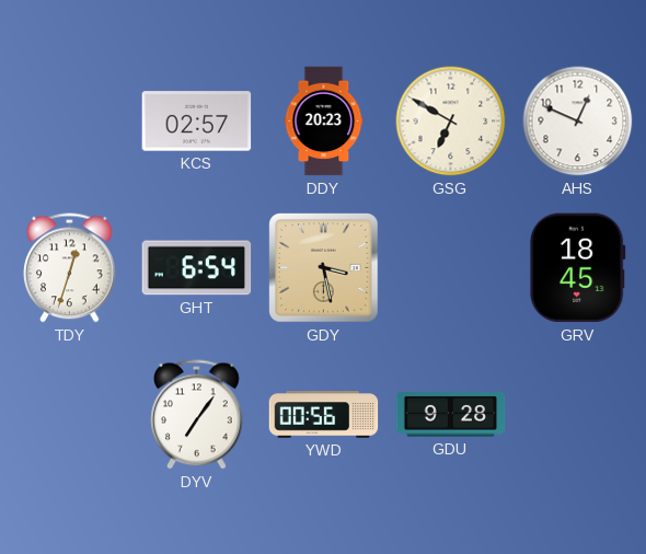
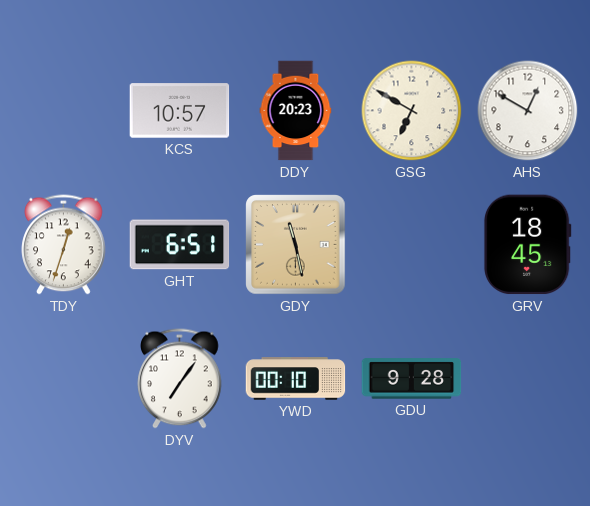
KCS: 02:57 -> 10:57
AHS: 12:49 -> 12:50
GHT: 6:54 -> 6:51
GDY: 3:28 -> 11:28
YWD: 00:56 -> 00:10
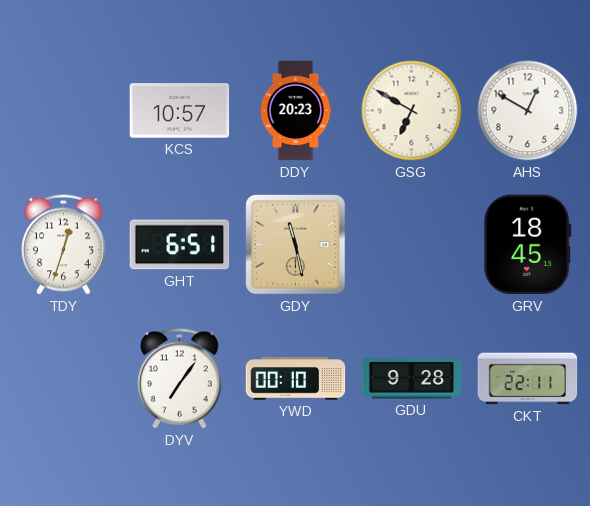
CKT: none -> 22:11
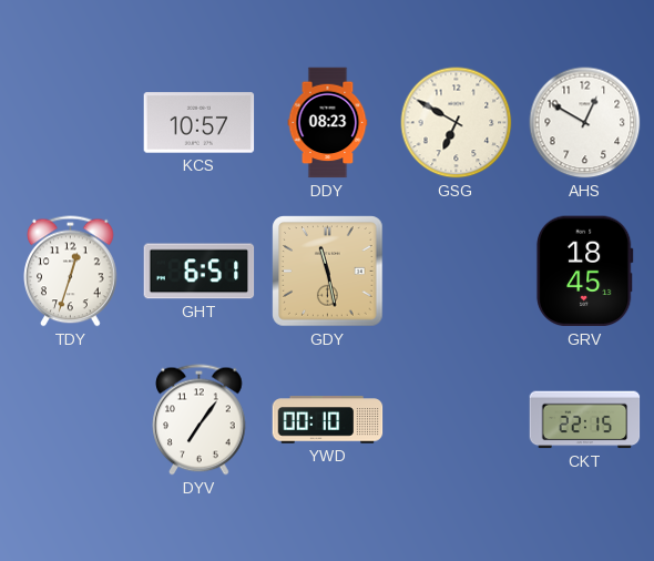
DDY: 20:23 -> 08:23
GDU: 9:28 -> none
CKT: 22:11 -> 22:15
